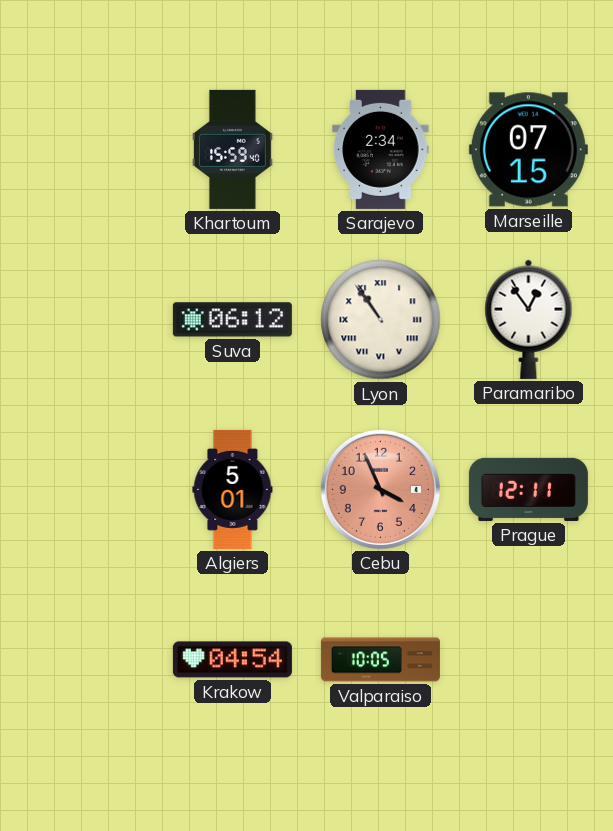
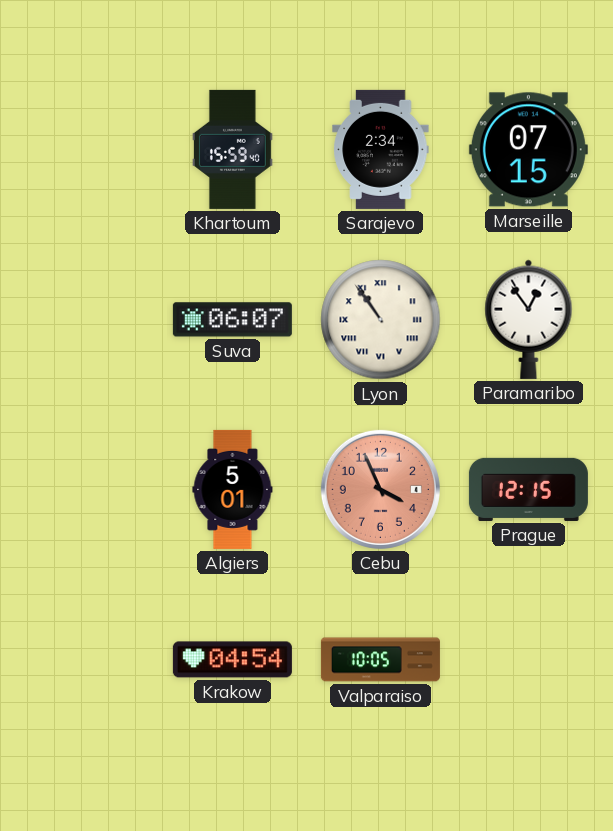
Suva: 06:12 -> 06:07
Prague: 12:11 -> 12:15
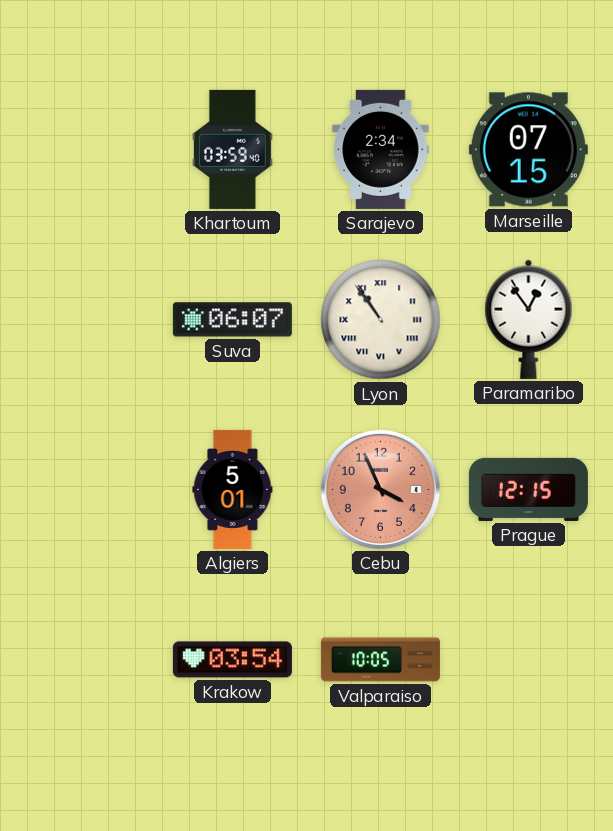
Khartoum: 15:59 -> 03:59
Krakow: 04:54 -> 03:54
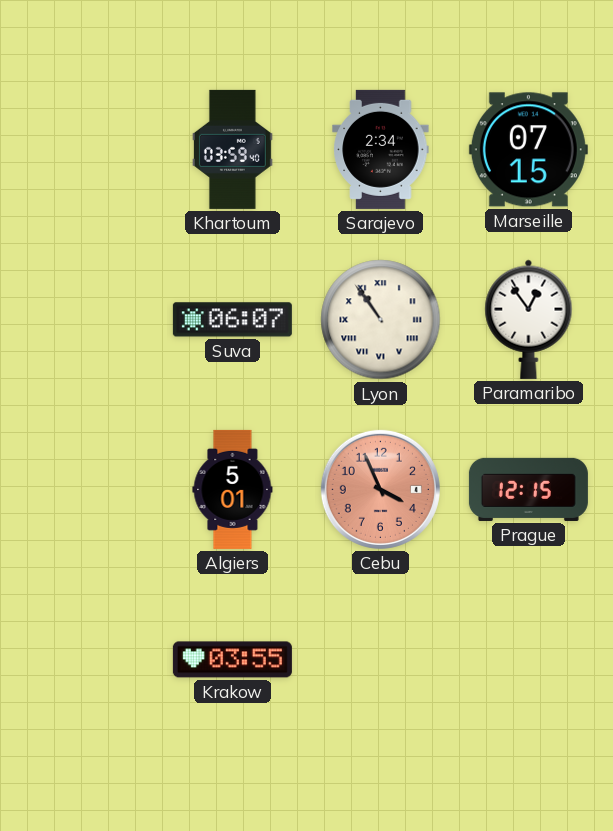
Krakow: 03:54 -> 03:55
Valparaiso: 10:05 -> none
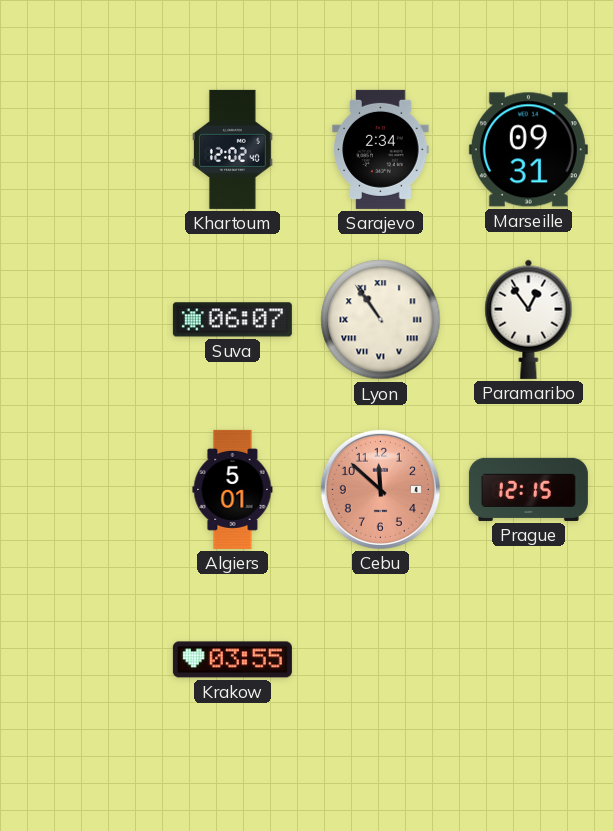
Khartoum: 03:59 -> 12:02
Marseille: 07:15 -> 09:31
Cebu: 3:56 -> 11:52
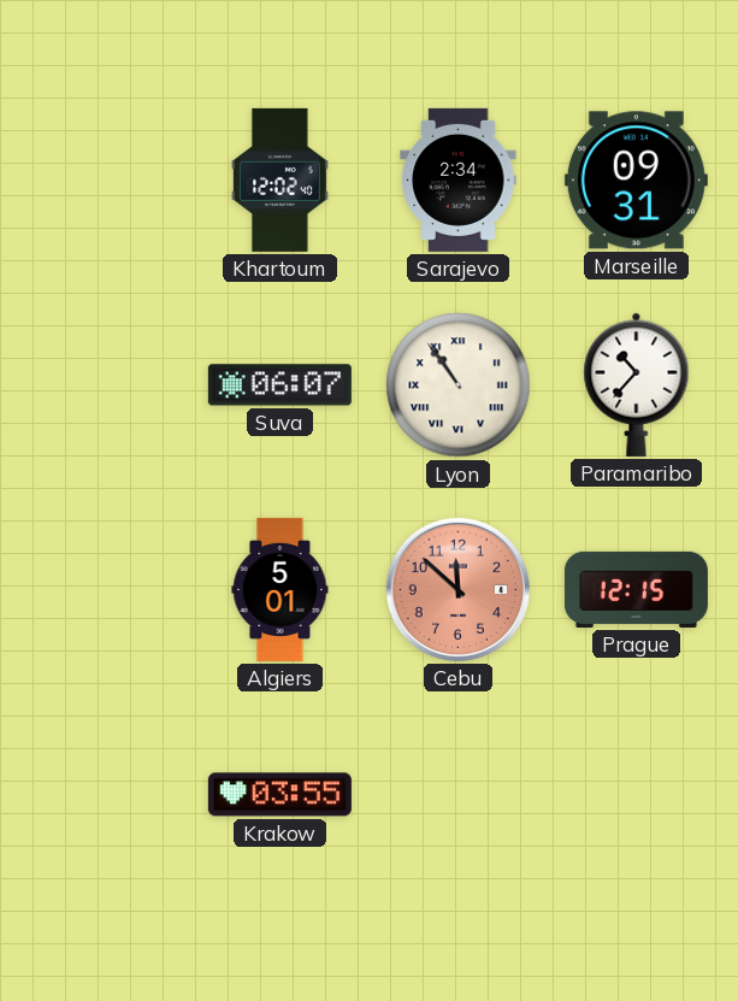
Paramaribo: 12:54 -> 10:37
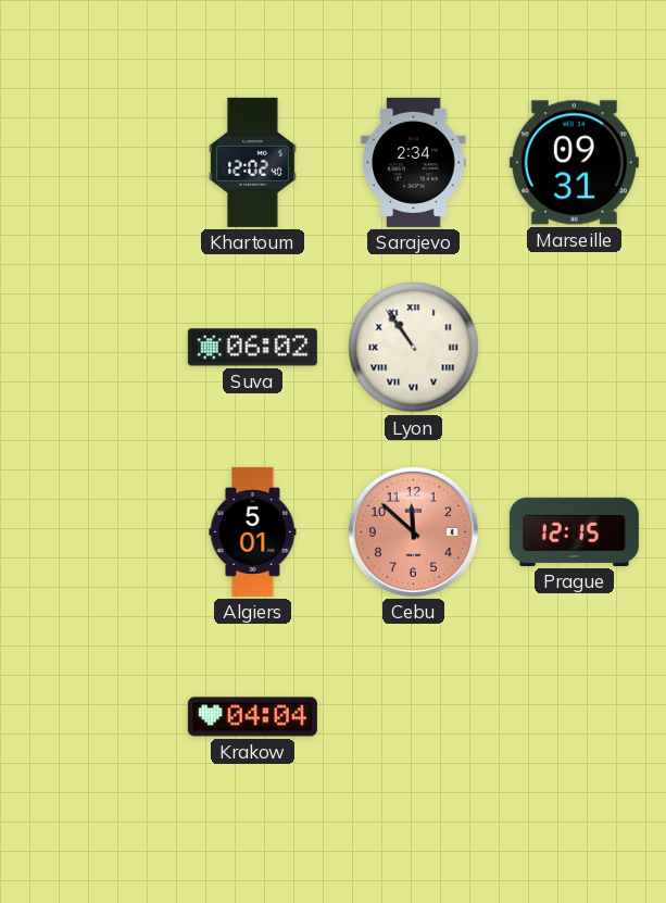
Suva: 06:07 -> 06:02
Paramaribo: 10:37 -> none
Krakow: 03:55 -> 04:04
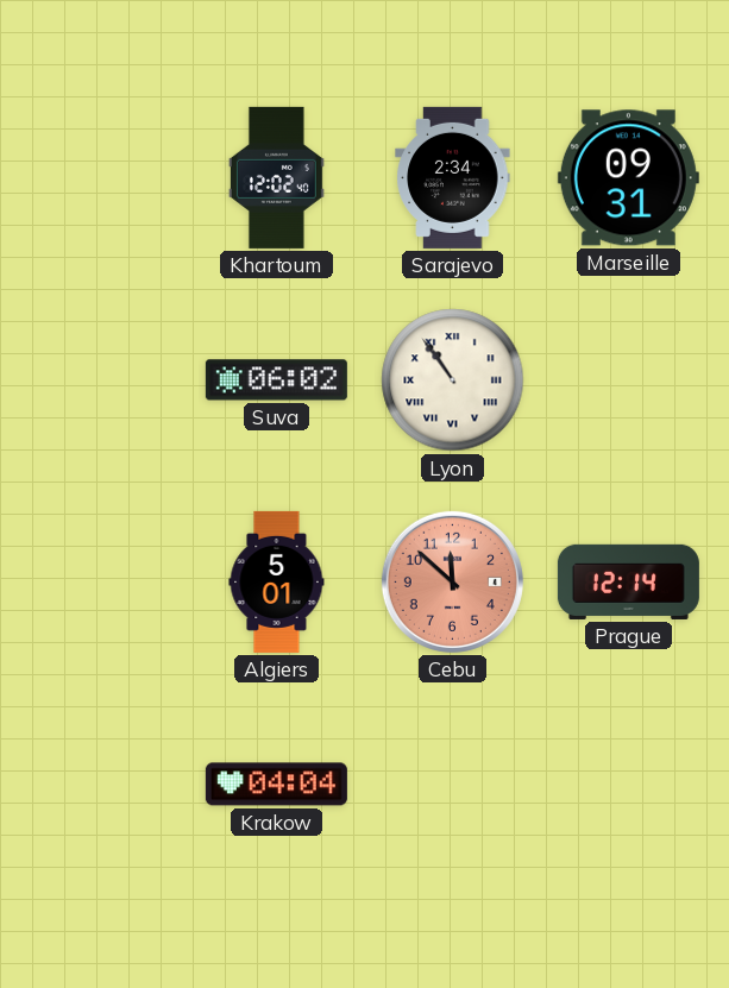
Prague: 12:15 -> 12:14
